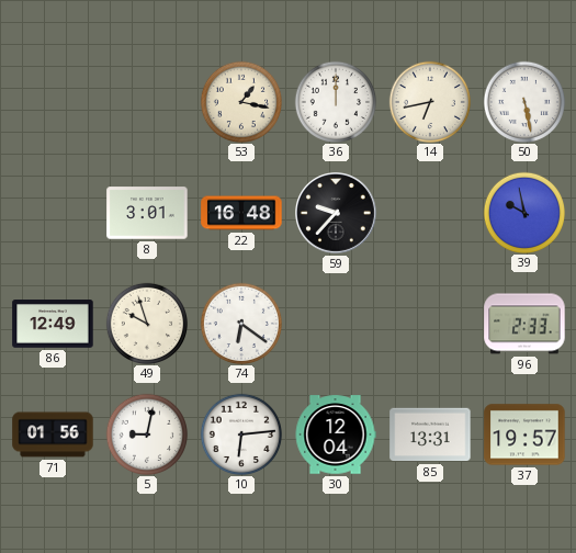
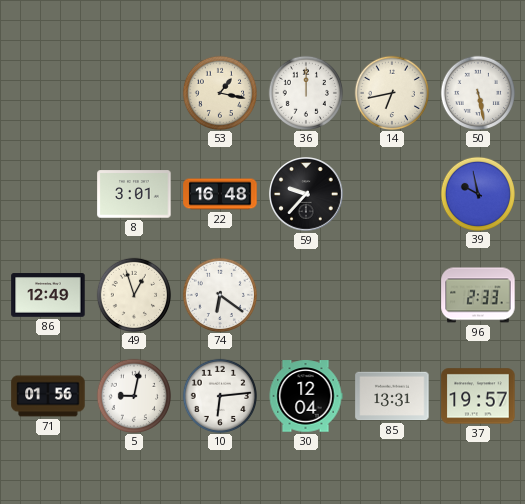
49: 9:57 -> 12:57
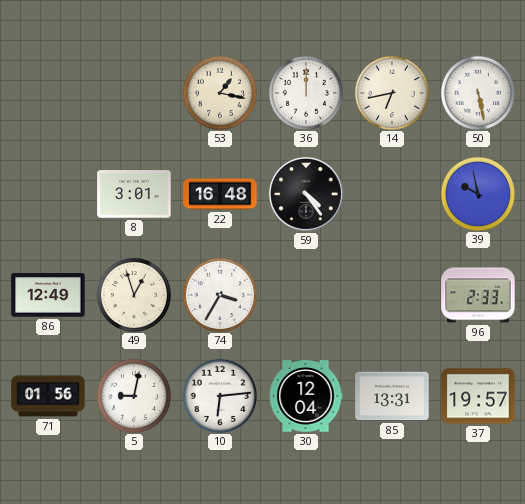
59: 9:37 -> 4:24
74: 6:21 -> 3:35
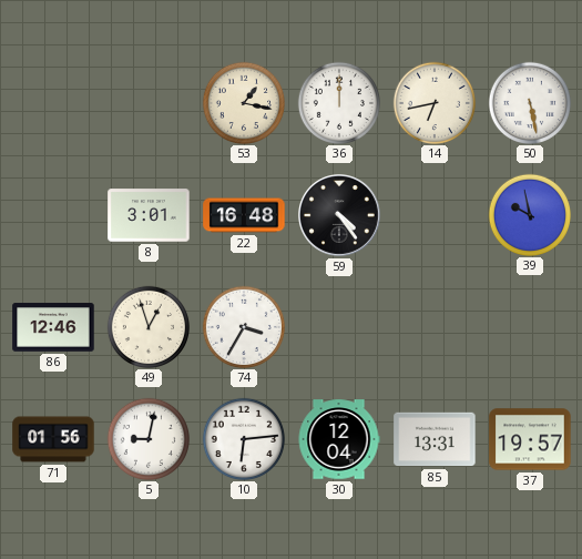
86: 12:49 -> 12:46
96: 2:33 -> none
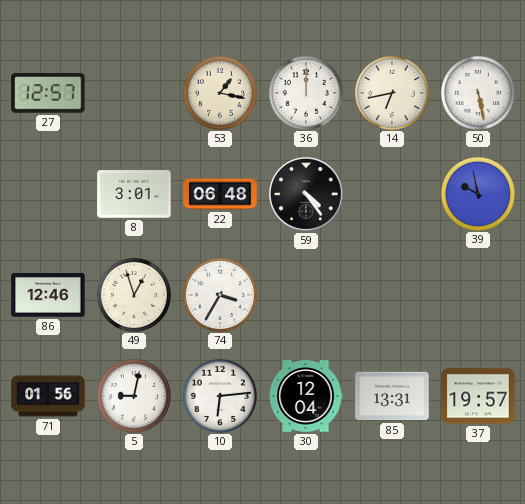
27: none -> 12:57
22: 16:48 -> 06:48
